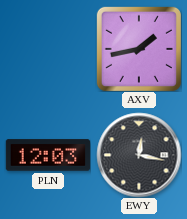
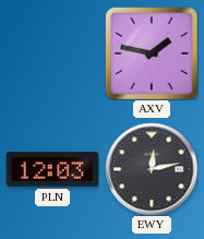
AXV: 1:43 -> 1:47
EWY: 12:17 -> 12:13
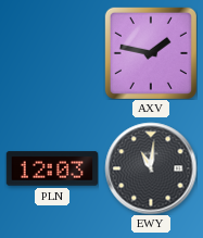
EWY: 12:13 -> 11:01
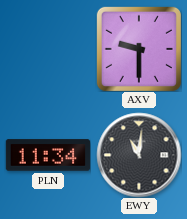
AXV: 1:47 -> 9:30
PLN: 12:03 -> 11:34
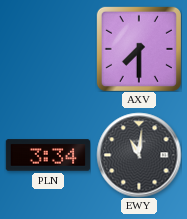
AXV: 9:30 -> 7:30
PLN: 11:34 -> 3:34
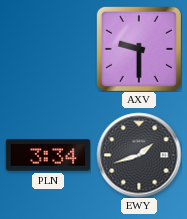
AXV: 7:30 -> 9:30
EWY: 11:01 -> 1:42
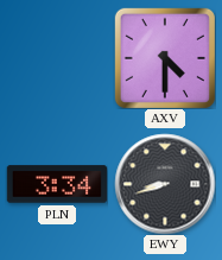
AXV: 9:30 -> 4:30
EWY: 1:42 -> 8:42
